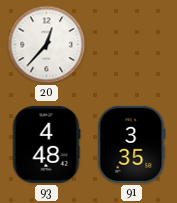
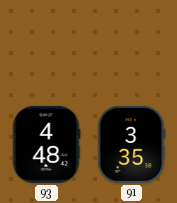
20: 12:37 -> none
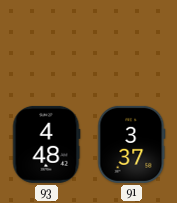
91: 3:35 -> 3:37
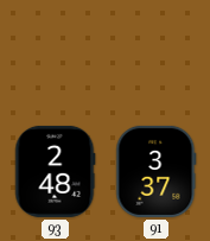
93: 4:48 -> 2:48
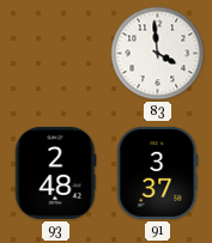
83: none -> 3:59
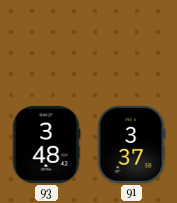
83: 3:59 -> none
93: 2:48 -> 3:48
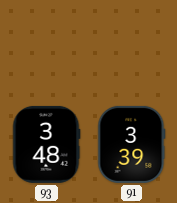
91: 3:37 -> 3:39
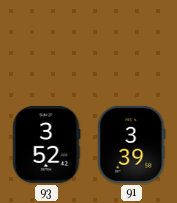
93: 3:48 -> 3:52
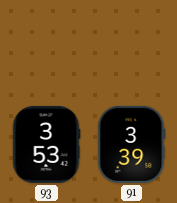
93: 3:52 -> 3:53
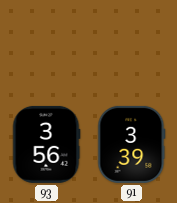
93: 3:53 -> 3:56
